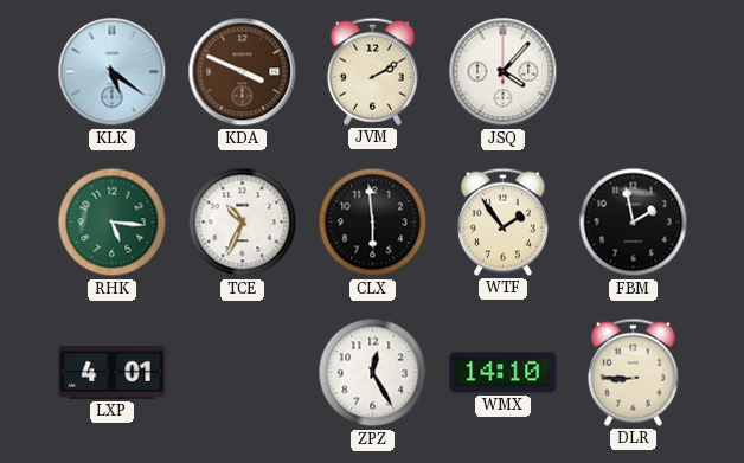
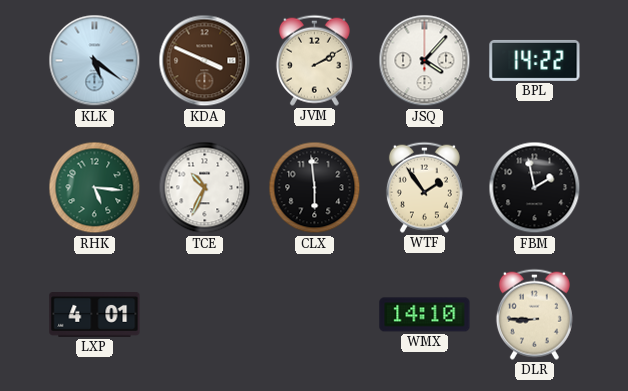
BPL: none -> 14:22
ZPZ: 12:25 -> none
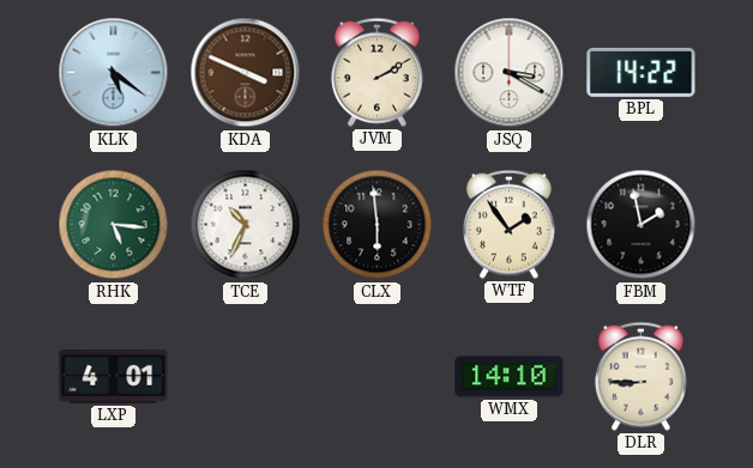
JSQ: 4:07 -> 3:20
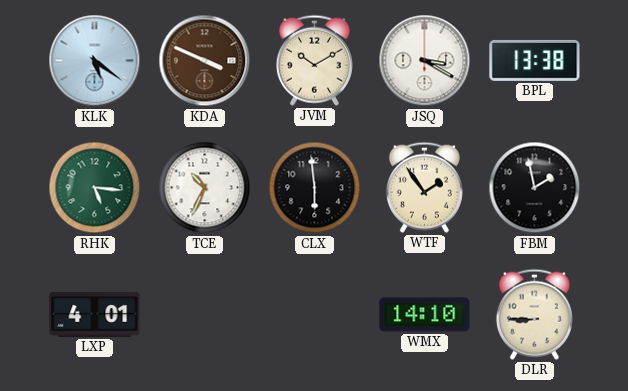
JVM: 2:10 -> 10:10
BPL: 14:22 -> 13:38
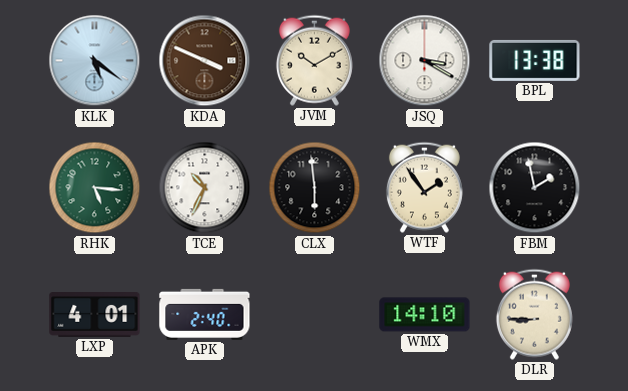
APK: none -> 2:40
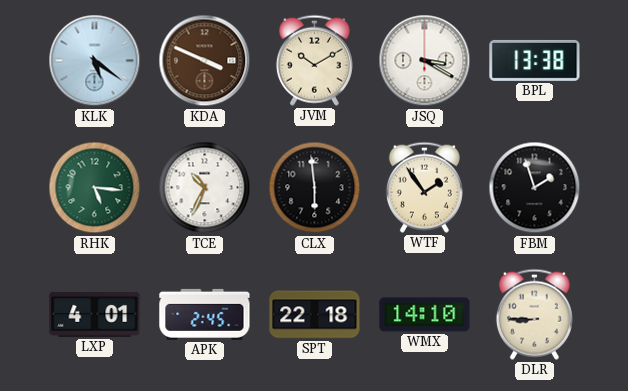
FBM: 1:58 -> 1:57
APK: 2:40 -> 2:45
SPT: none -> 22:18
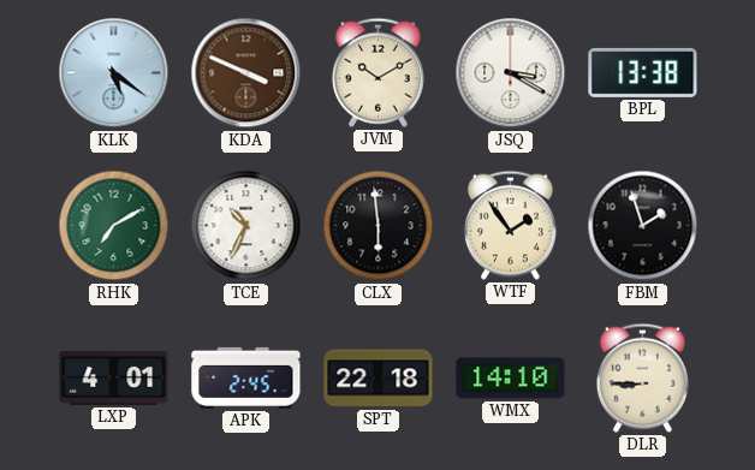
RHK: 5:16 -> 7:10
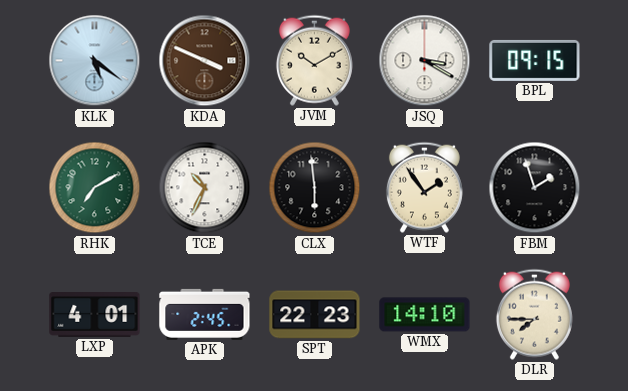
BPL: 13:38 -> 09:15
SPT: 22:18 -> 22:23
DLR: 8:45 -> 7:45
